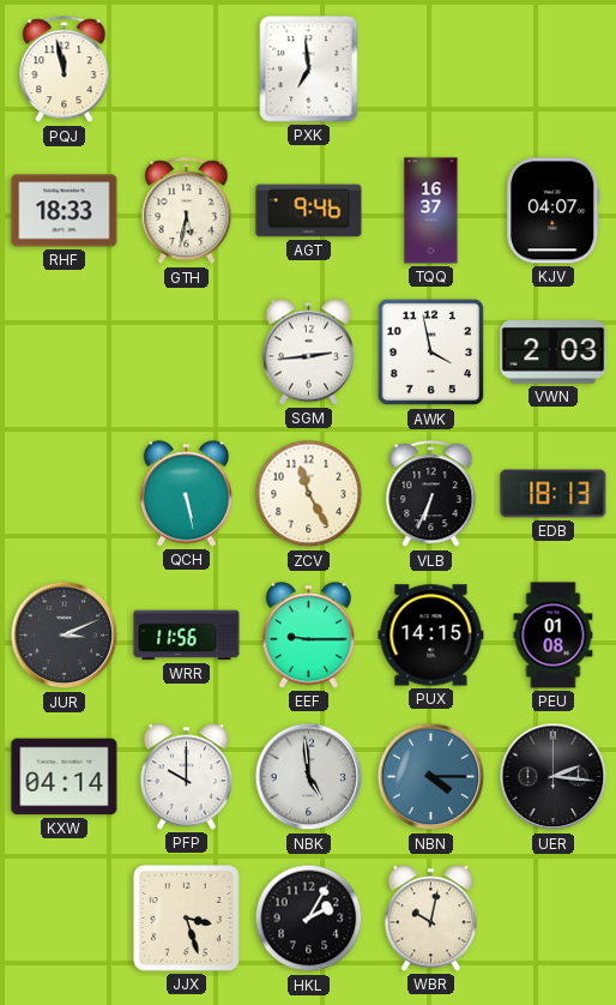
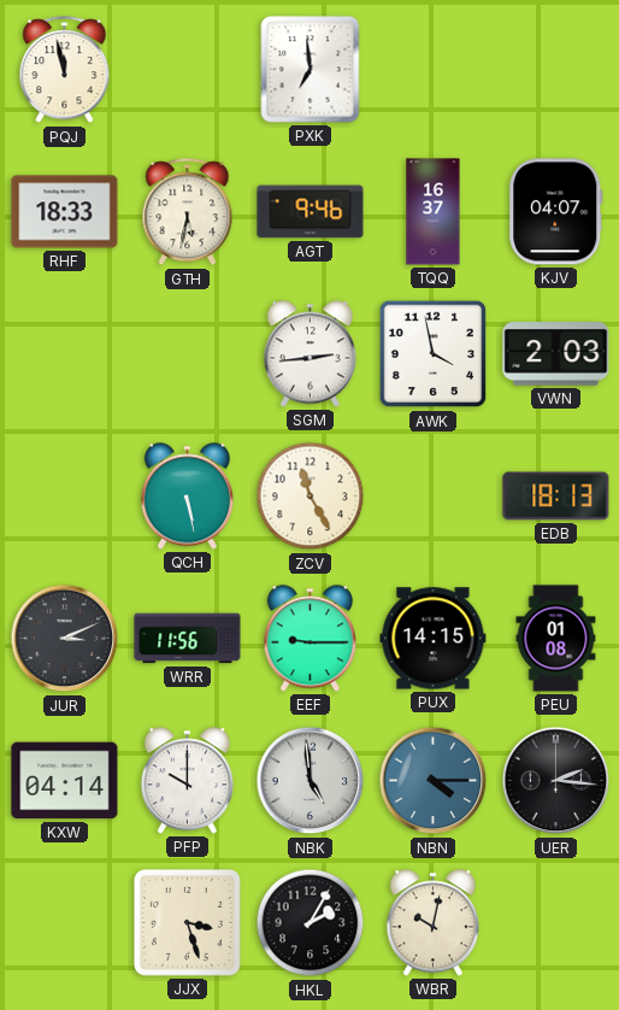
VLB: 6:34 -> none
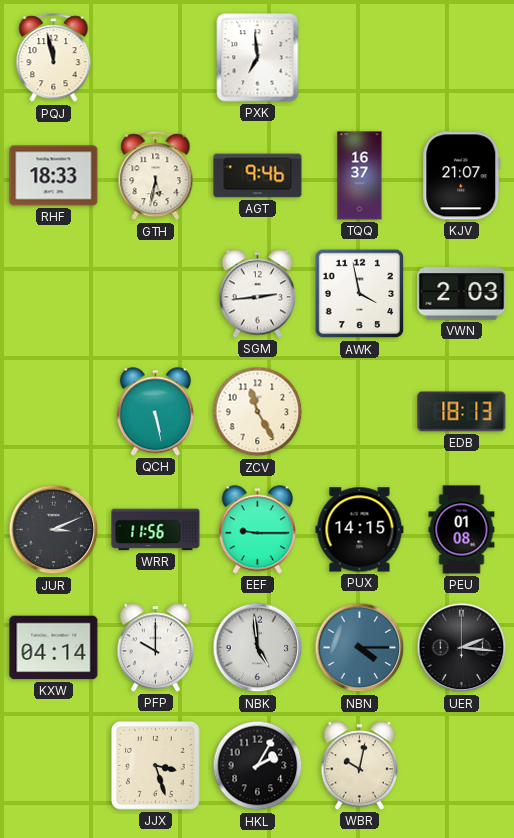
KJV: 04:07 -> 21:07
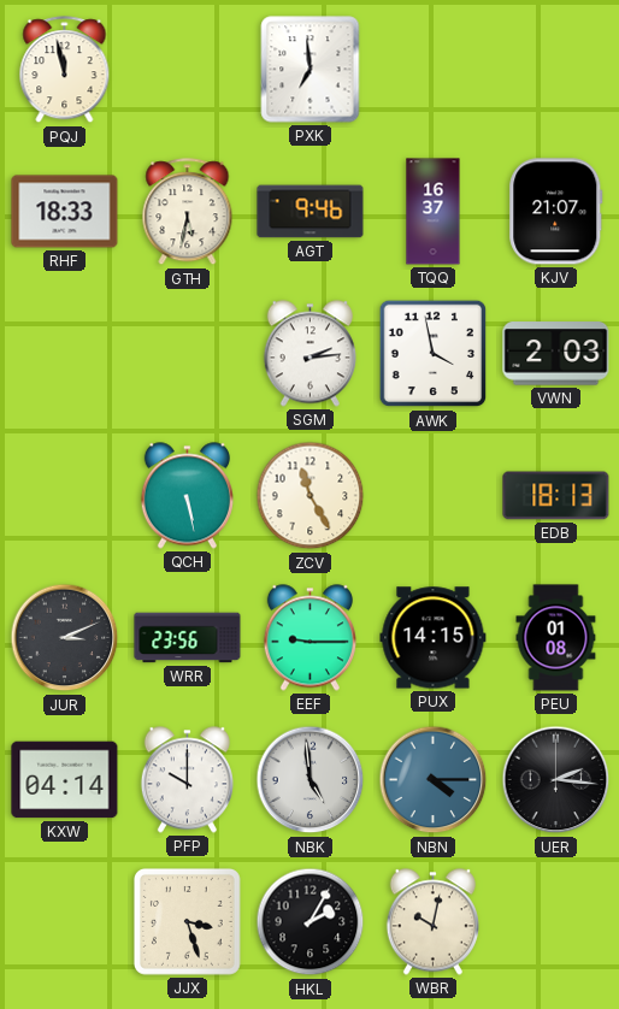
SGM: 2:44 -> 2:14
WRR: 11:56 -> 23:56
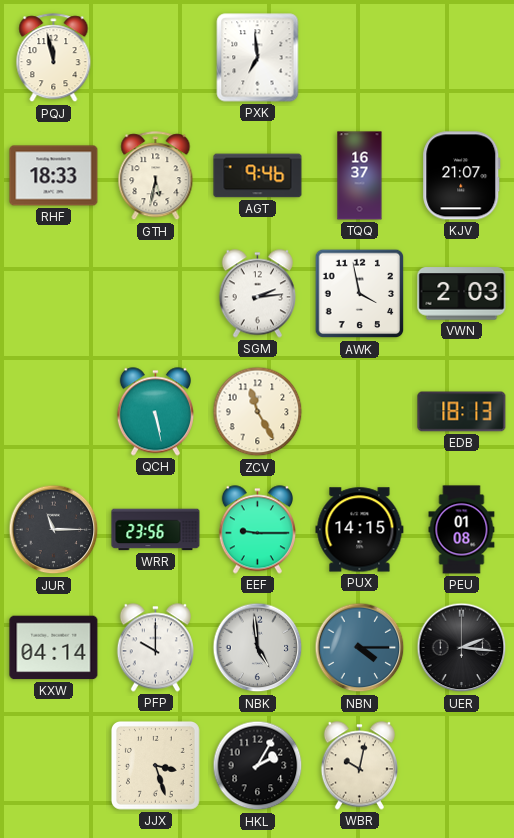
JUR: 3:11 -> 11:15
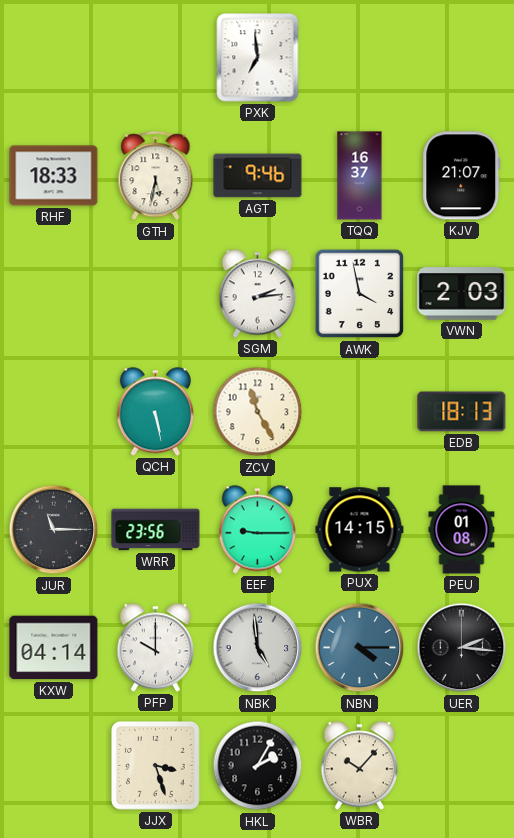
PQJ: 11:58 -> none
WBR: 10:02 -> 10:07
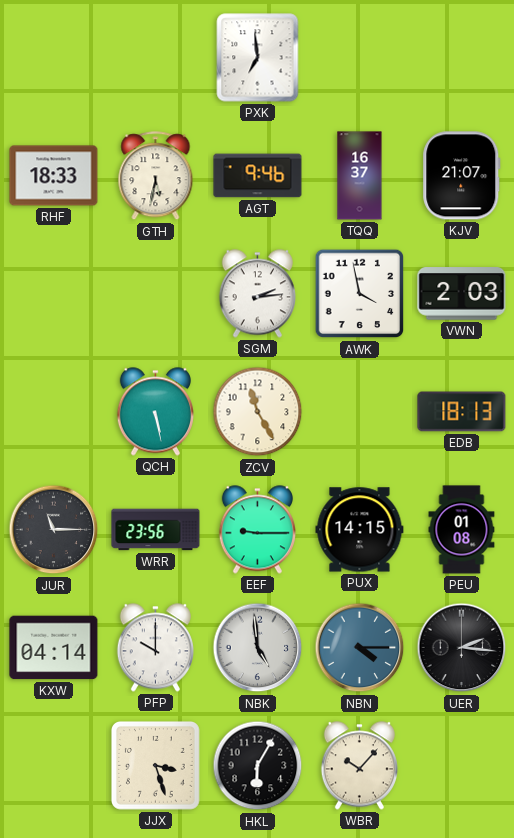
HKL: 2:05 -> 6:05
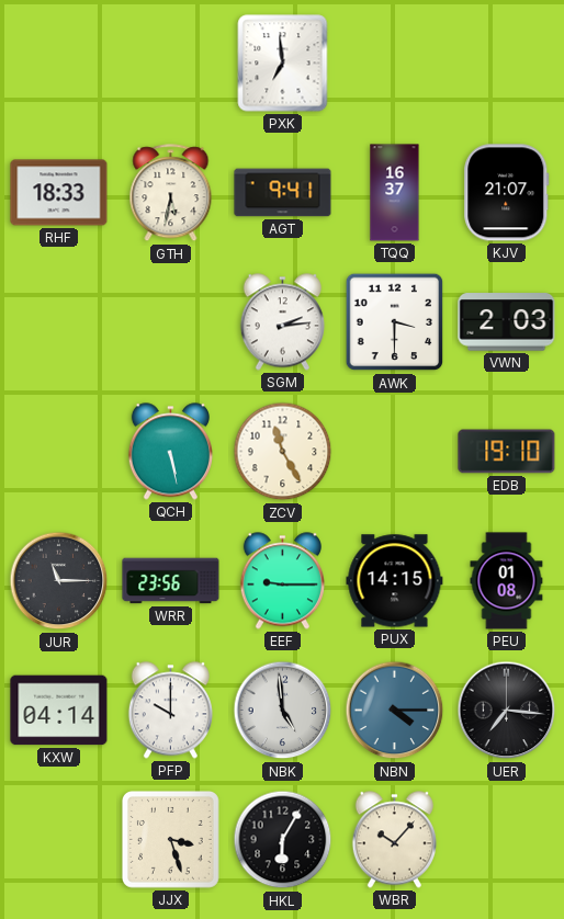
AGT: 9:46 -> 9:41
AWK: 3:58 -> 3:30
EDB: 18:13 -> 19:10
UER: 2:16 -> 7:16
